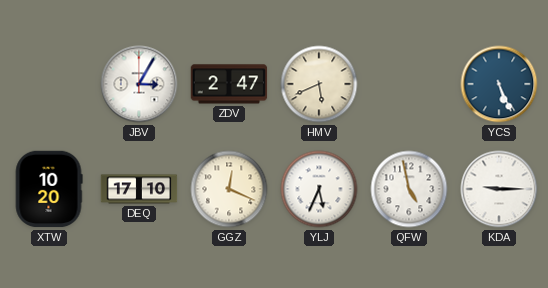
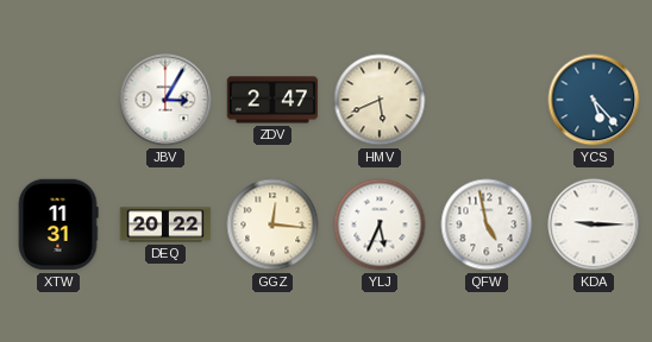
YCS: 5:26 -> 5:23
XTW: 10:20 -> 11:31
DEQ: 17:10 -> 20:22
GGZ: 12:19 -> 12:16
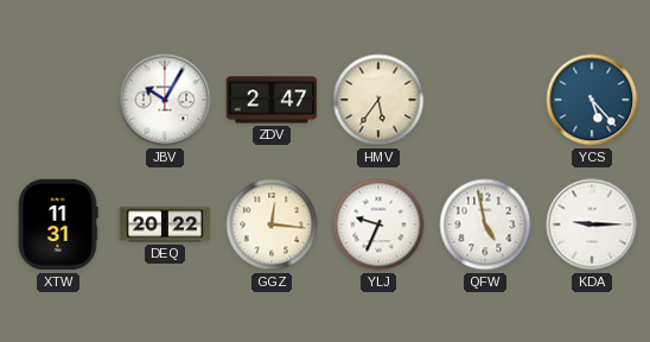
JBV: 3:05 -> 10:05
HMV: 5:41 -> 5:36
YLJ: 5:34 -> 9:34
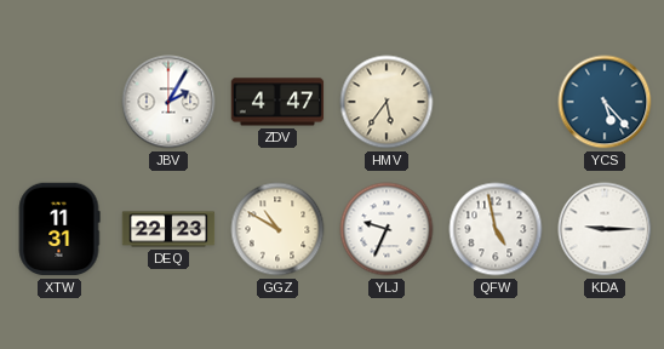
JBV: 10:05 -> 2:05
ZDV: 2:47 -> 4:47
DEQ: 20:22 -> 22:23
GGZ: 12:16 -> 10:50
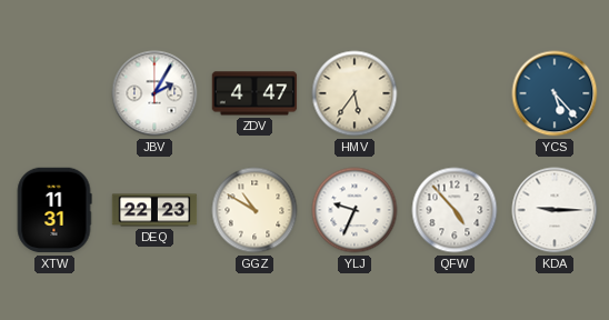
QFW: 4:58 -> 4:53
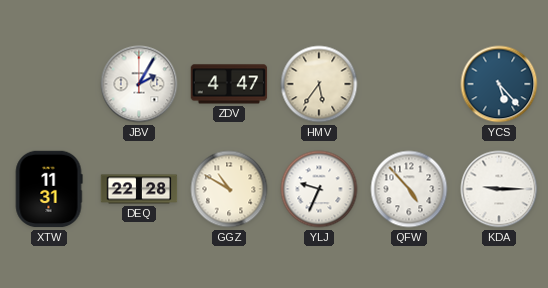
DEQ: 22:23 -> 22:28
